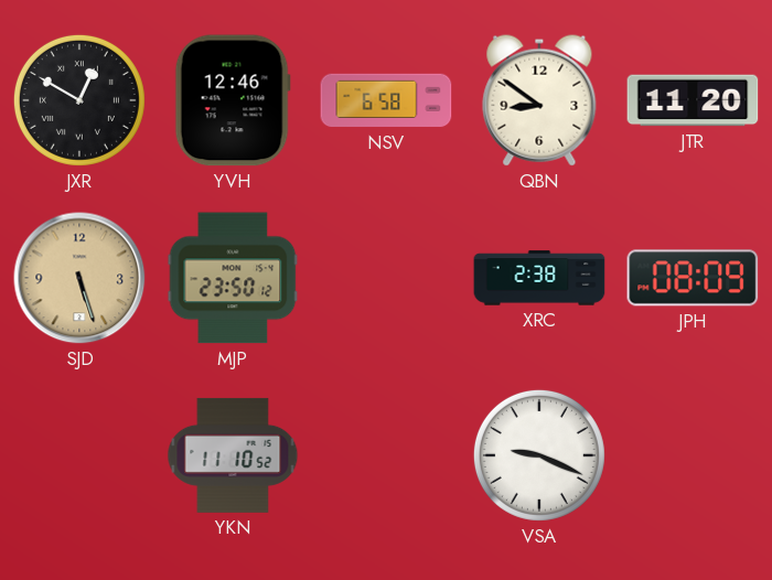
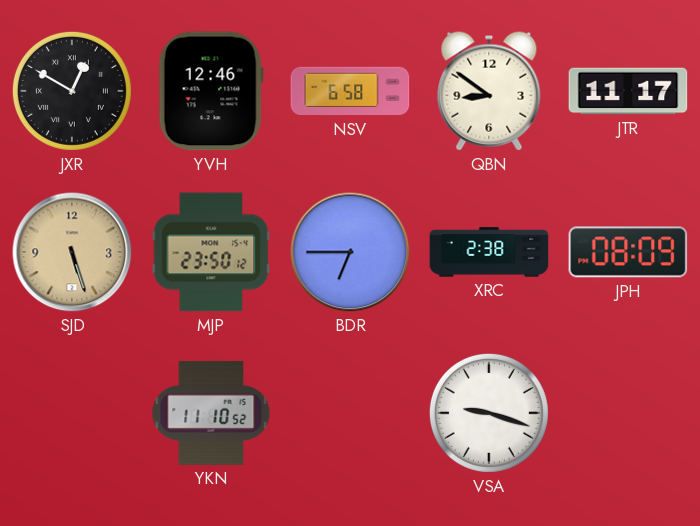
JTR: 11:20 -> 11:17
BDR: none -> 6:45
VSA: 9:19 -> 9:18
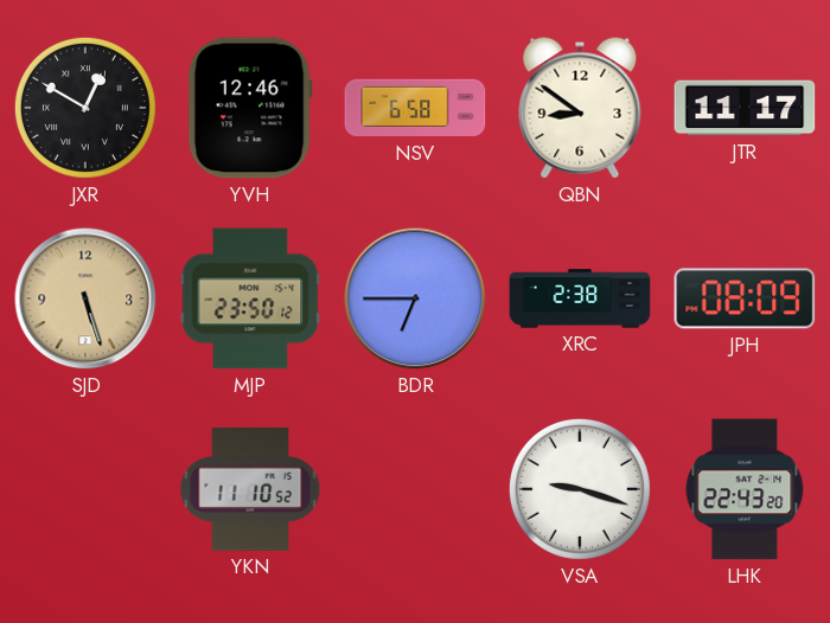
LHK: none -> 22:43
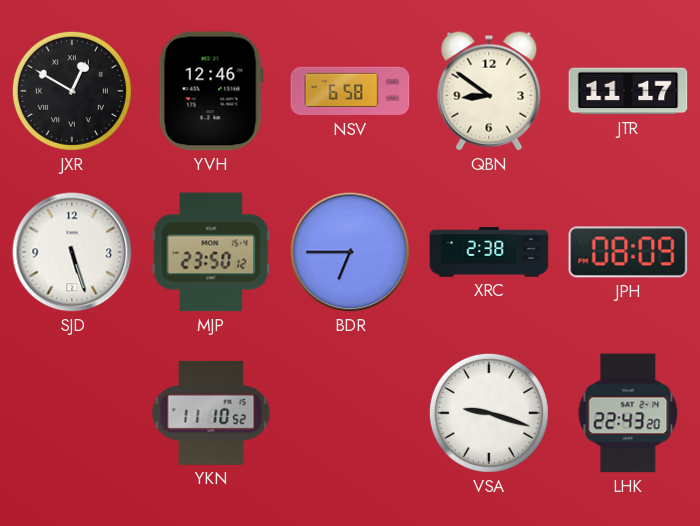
SJD dial: champagne -> white
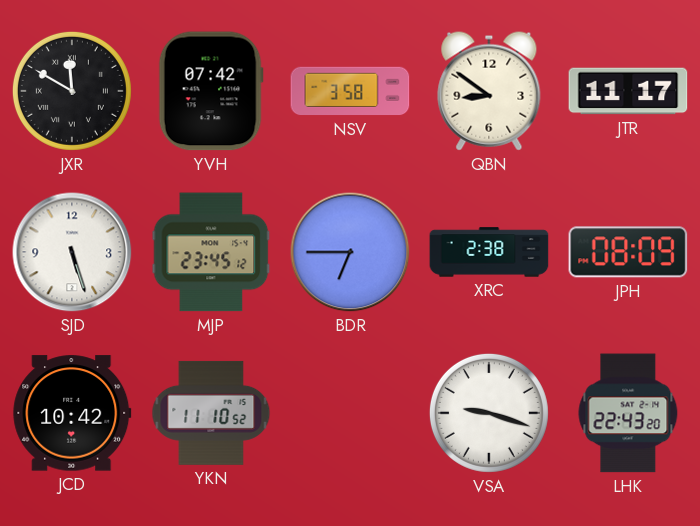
JXR: 12:50 -> 11:50
YVH: 12:46 -> 07:42
NSV: 6:58 -> 3:58
MJP: 23:50 -> 23:45
JCD: none -> 10:42
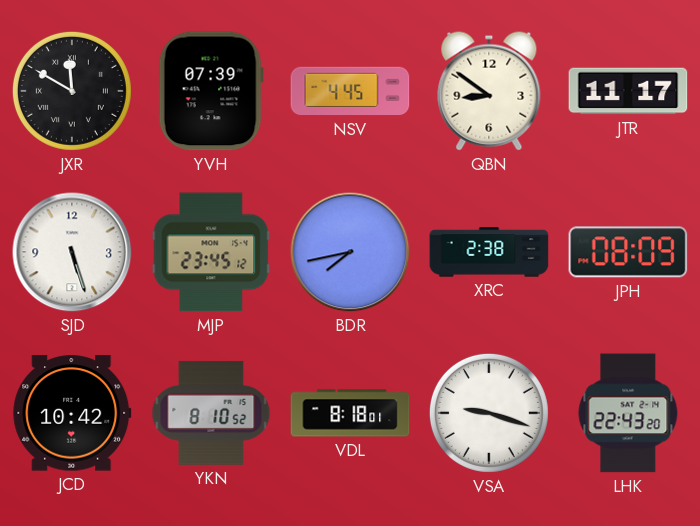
YVH: 07:42 -> 07:39
NSV: 3:58 -> 4:45
BDR: 6:45 -> 7:43
YKN: 11:10 -> 8:10
VDL: none -> 8:18
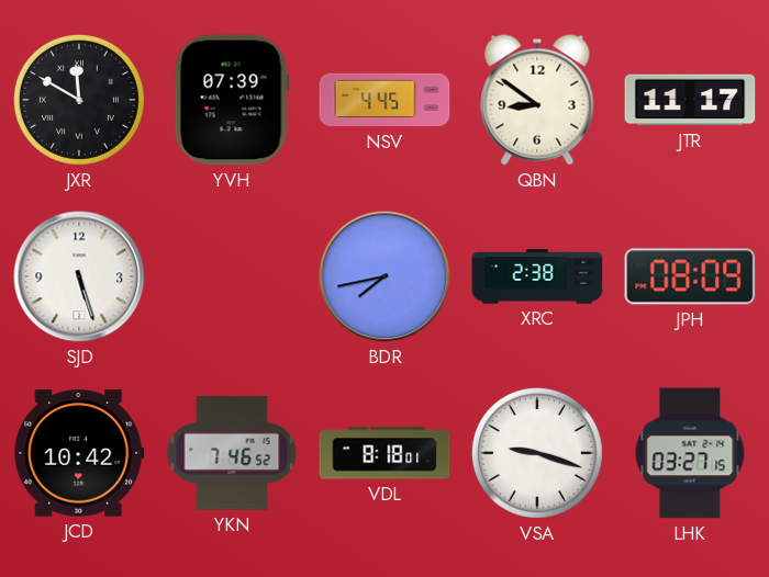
MJP: 23:45 -> none
YKN: 8:10 -> 7:46
LHK: 22:43 -> 03:27
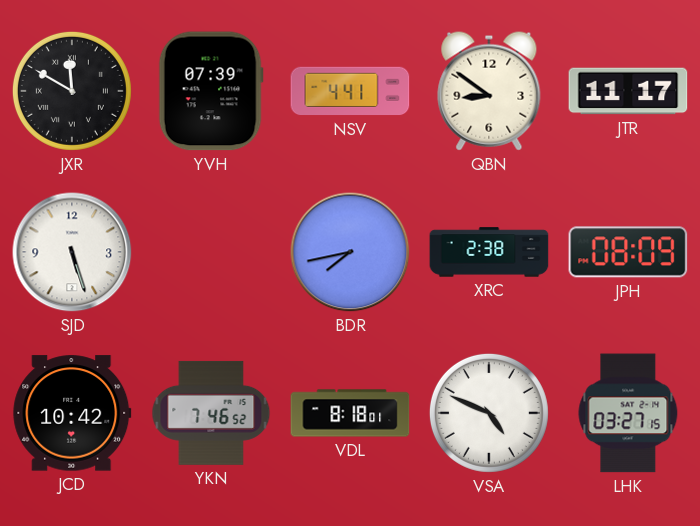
NSV: 4:45 -> 4:41
VSA: 9:18 -> 4:49
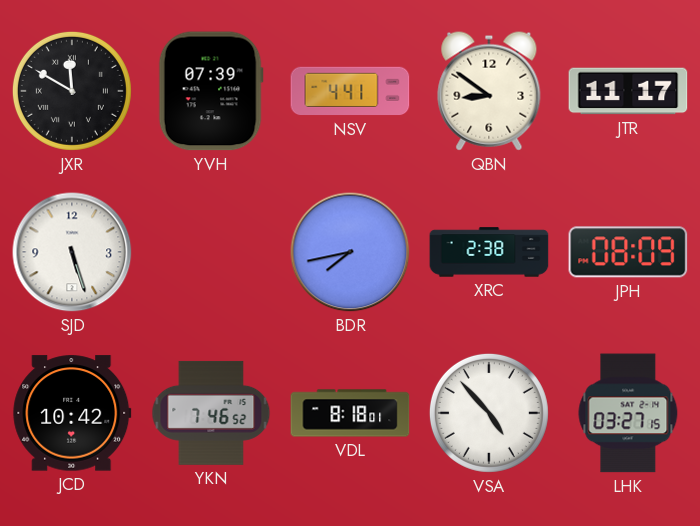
VSA: 4:49 -> 4:53
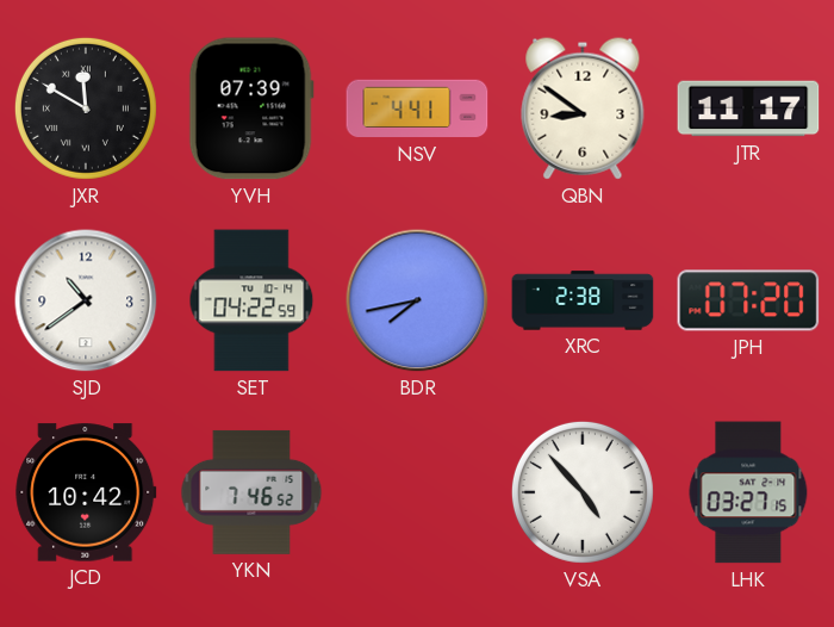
SJD: 5:27 -> 10:39
SET: none -> 04:22
JPH: 08:09 -> 07:20
VDL: 8:18 -> none
